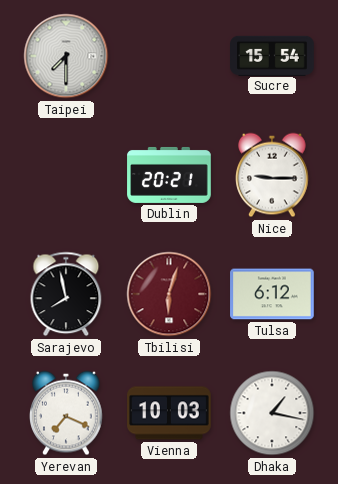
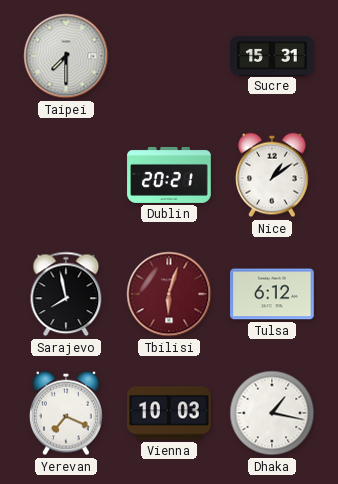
Sucre: 15:54 -> 15:31
Nice: 9:15 -> 1:09
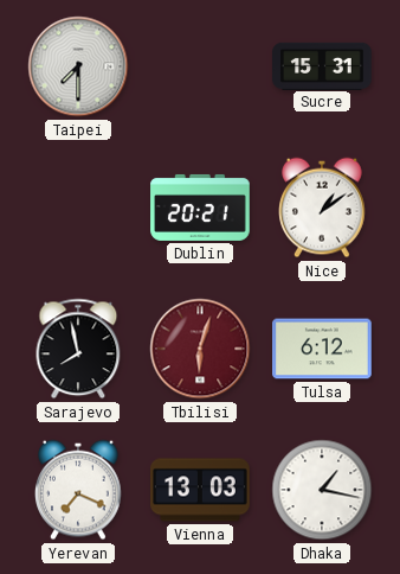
Vienna: 10:03 -> 13:03
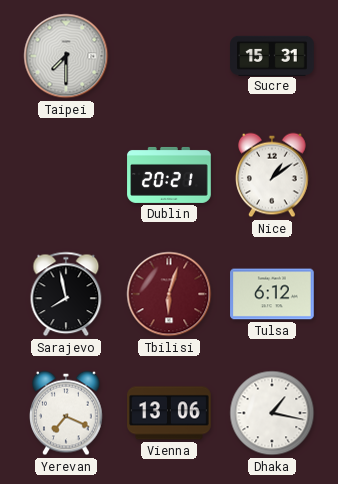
Vienna: 13:03 -> 13:06
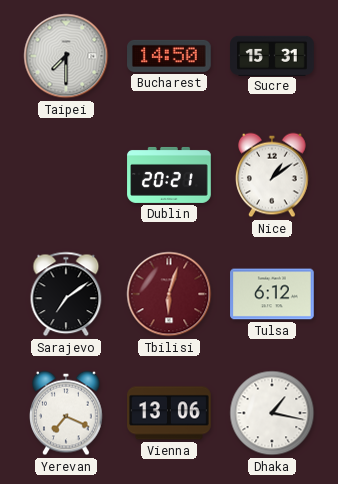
Bucharest: none -> 14:50
Sarajevo: 7:58 -> 7:09
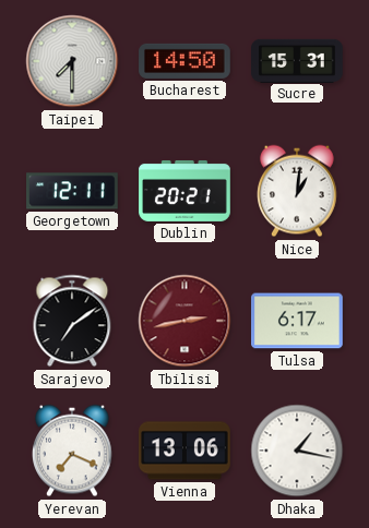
Georgetown: none -> 12:11
Nice: 1:09 -> 1:01
Tbilisi: 6:03 -> 2:43
Tulsa: 6:12 -> 6:17
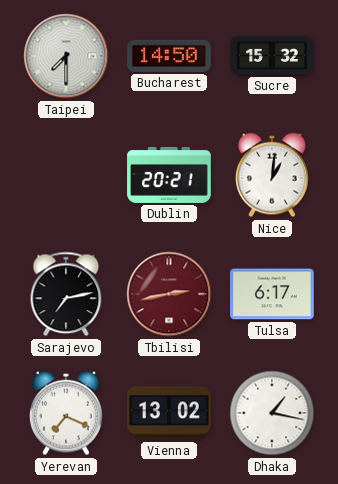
Sucre: 15:31 -> 15:32
Georgetown: 12:11 -> none
Sarajevo: 7:09 -> 7:13
Vienna: 13:06 -> 13:02
